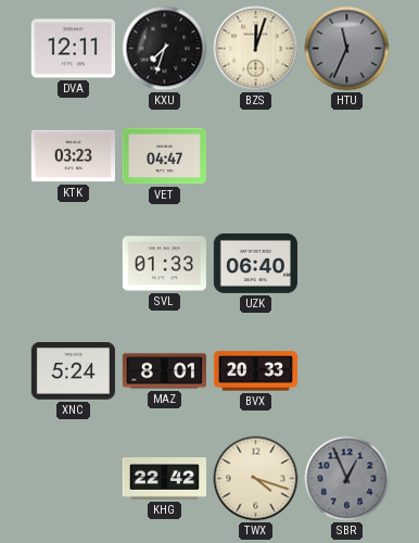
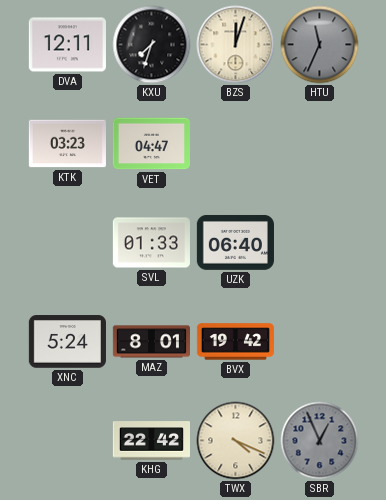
BVX: 20:33 -> 19:42
TWX: 4:18 -> 4:19
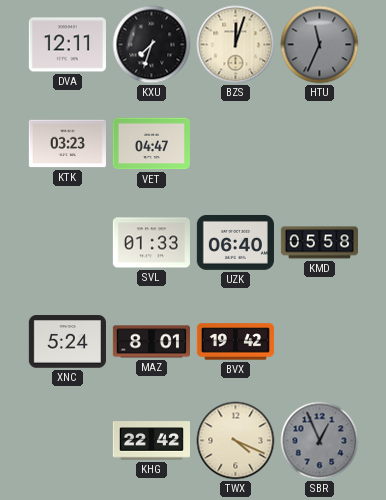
KMD: none -> 05:58
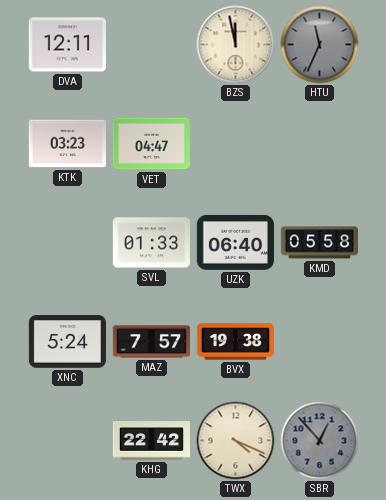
KXU: 7:33 -> none
BZS: 12:03 -> 11:58
MAZ: 8:01 -> 7:57
BVX: 19:42 -> 19:38
SBR: 12:56 -> 12:53
